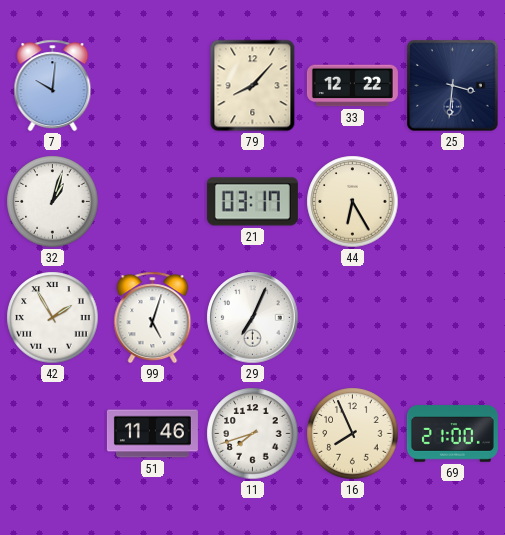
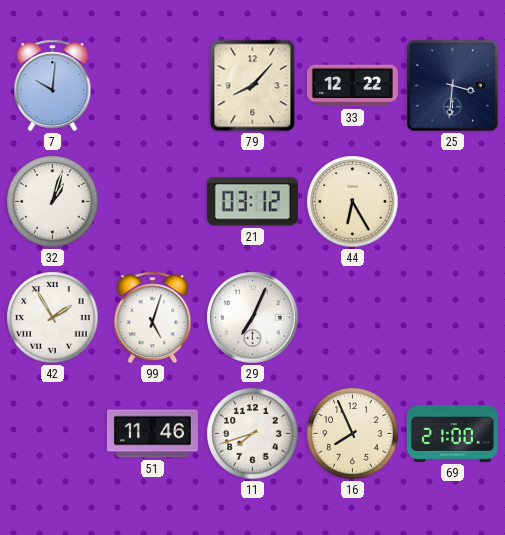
21: 03:17 -> 03:12
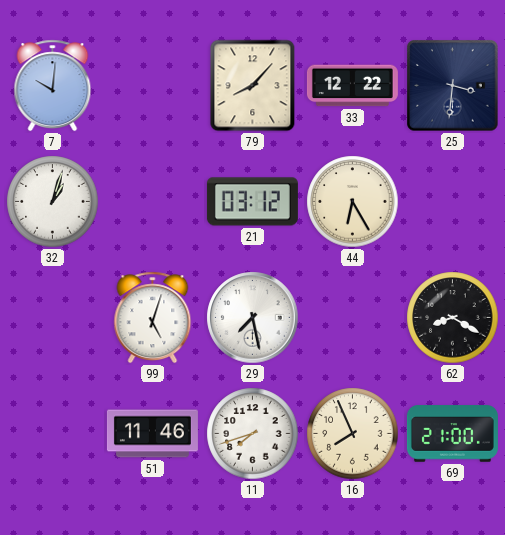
42: 1:55 -> none
29: 7:04 -> 7:28
62: none -> 8:20
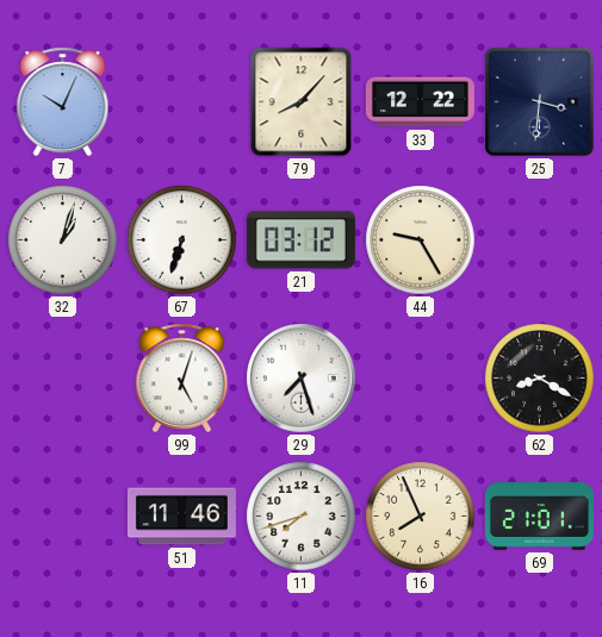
7: 10:01 -> 10:04
67: none -> 6:33
44: 6:25 -> 9:25
29: 7:28 -> 7:27
69: 21:00 -> 21:01
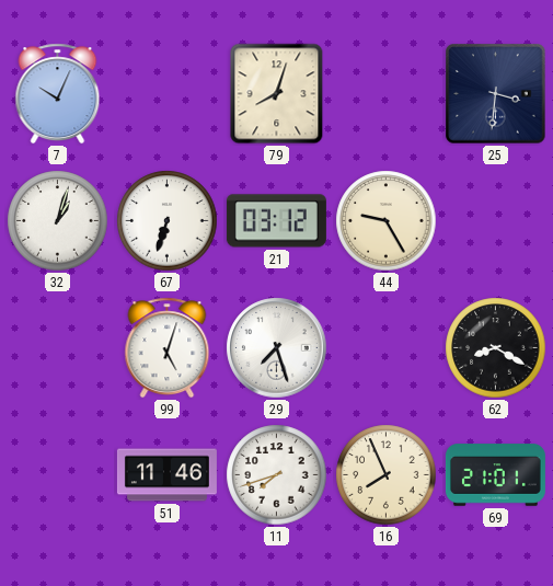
79: 8:07 -> 8:03
33: 12:22 -> none
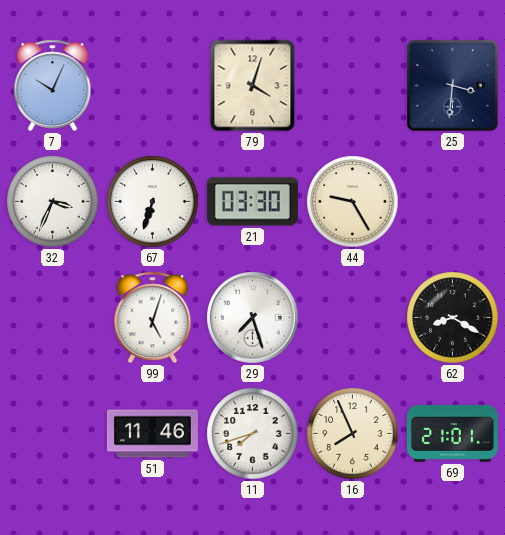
79: 8:03 -> 4:03
32: 1:03 -> 3:34
21: 03:12 -> 03:30
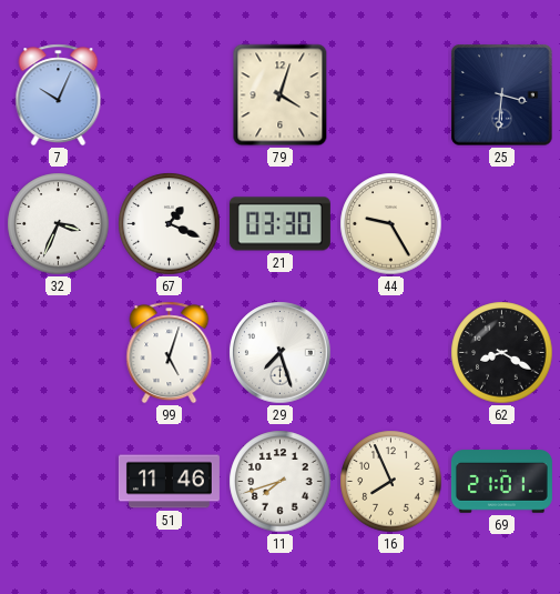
67: 6:33 -> 1:19
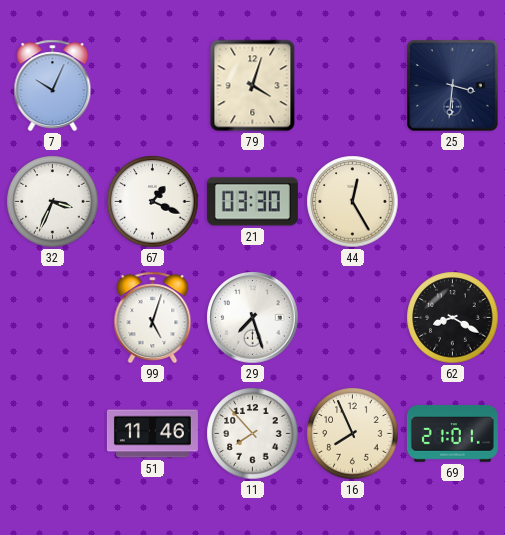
44: 9:25 -> 12:25
11: 7:42 -> 7:53
